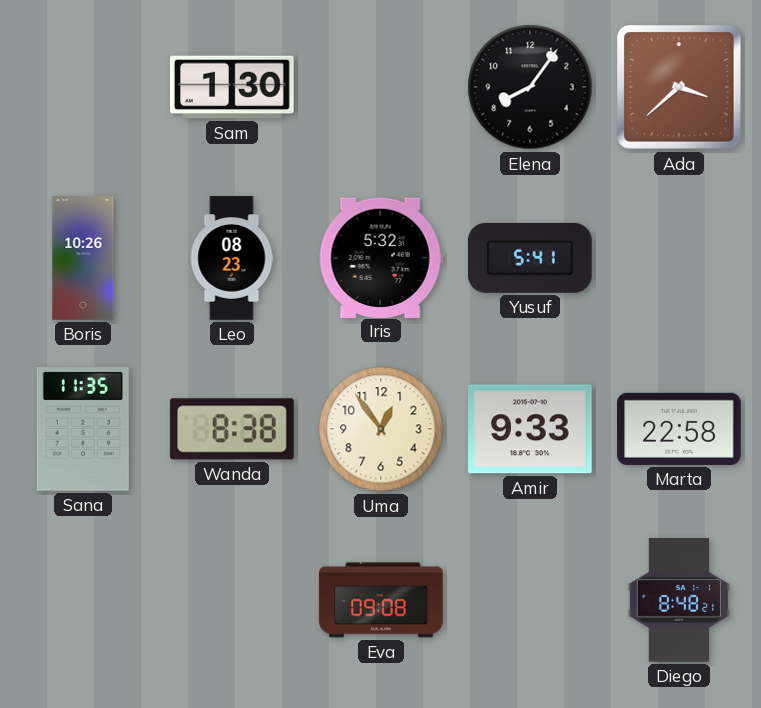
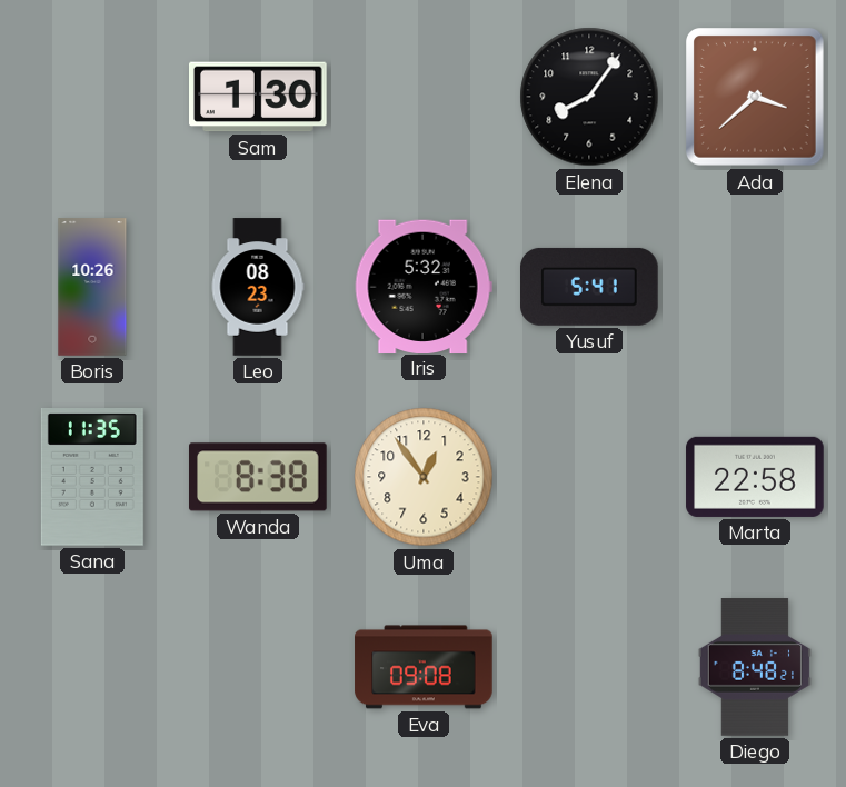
Amir: 9:33 -> none
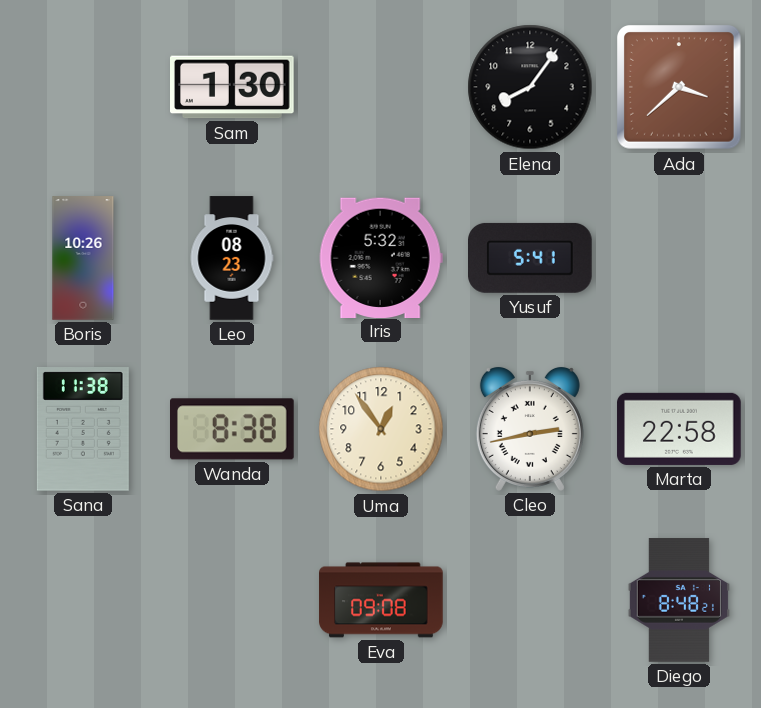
Sana: 11:35 -> 11:38
Cleo: none -> 2:43
